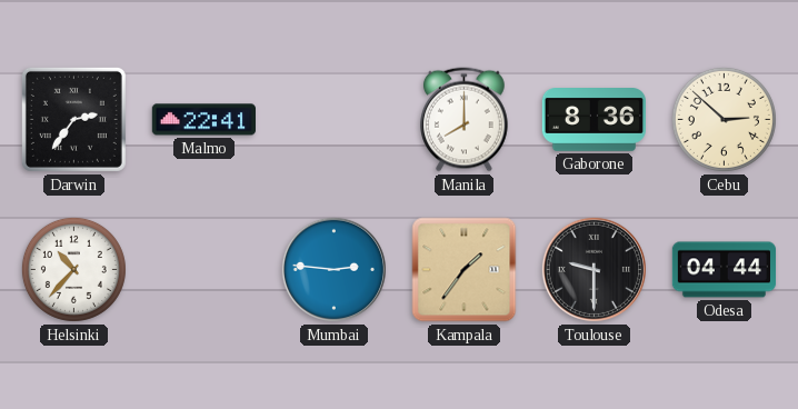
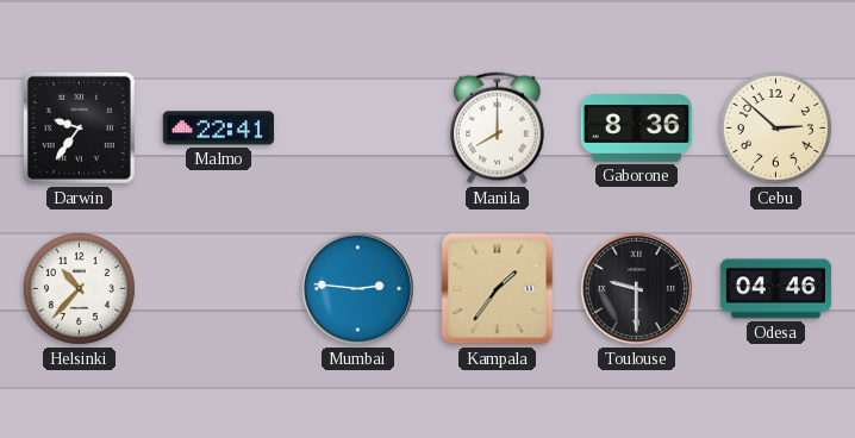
Darwin: 2:36 -> 9:36
Odesa: 04:44 -> 04:46
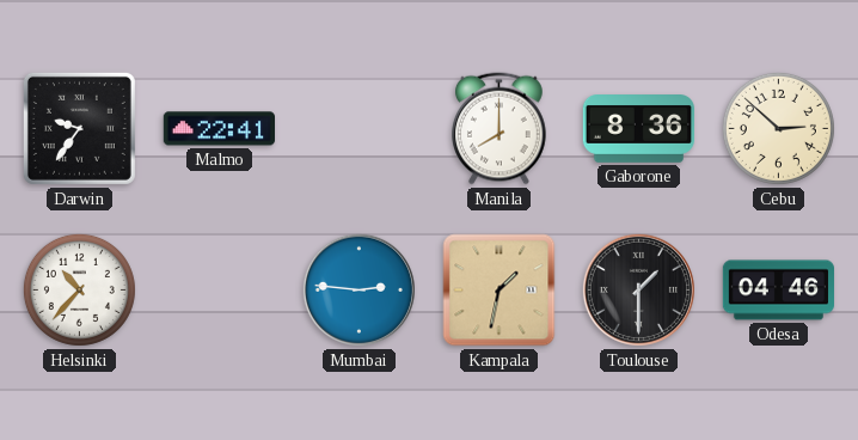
Kampala: 1:36 -> 1:32
Toulouse: 9:30 -> 1:30
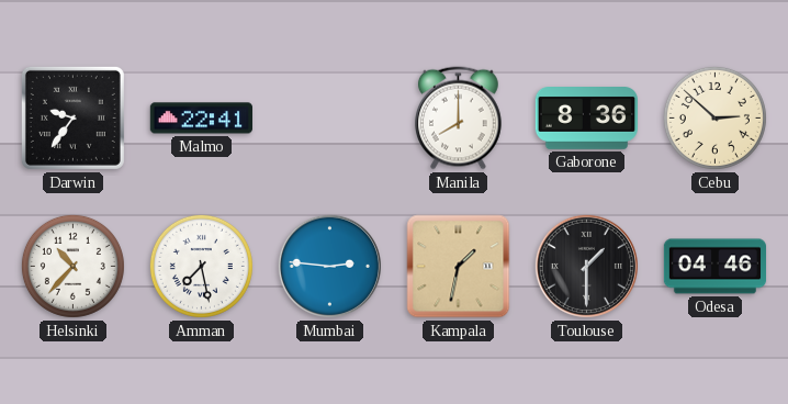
Amman: none -> 7:28
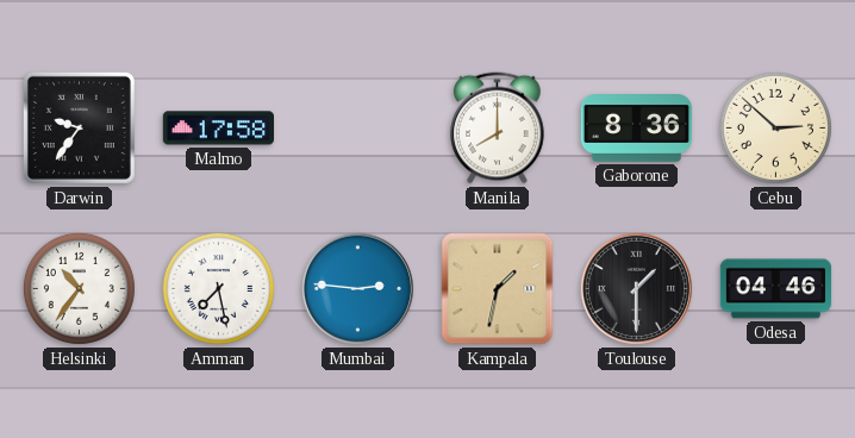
Malmo: 22:41 -> 17:58
Helsinki: 10:37 -> 10:36
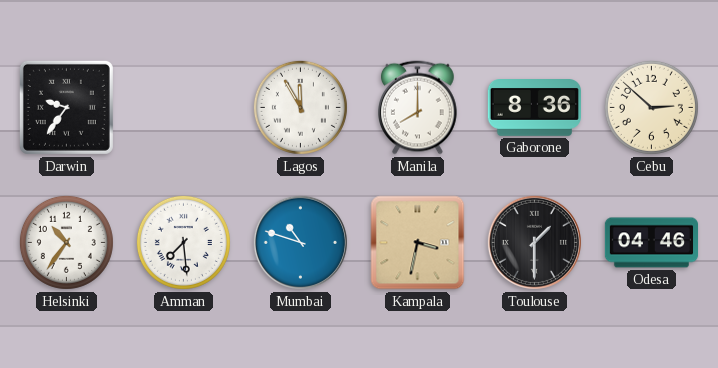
Malmo: 17:58 -> none
Lagos: none -> 11:55
Amman: 7:28 -> 7:29
Mumbai: 2:46 -> 10:48
Kampala: 1:32 -> 3:32
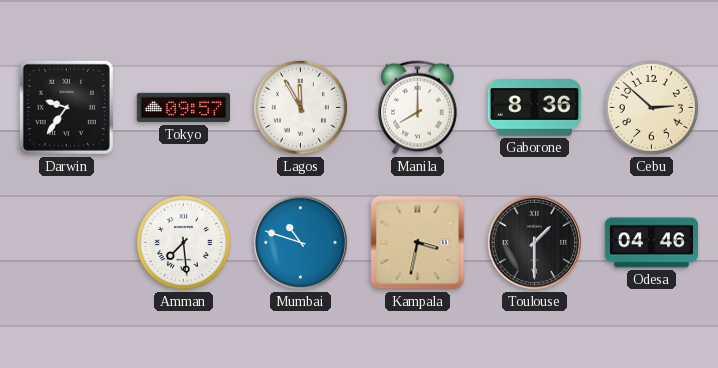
Tokyo: none -> 09:57
Helsinki: 10:36 -> none
